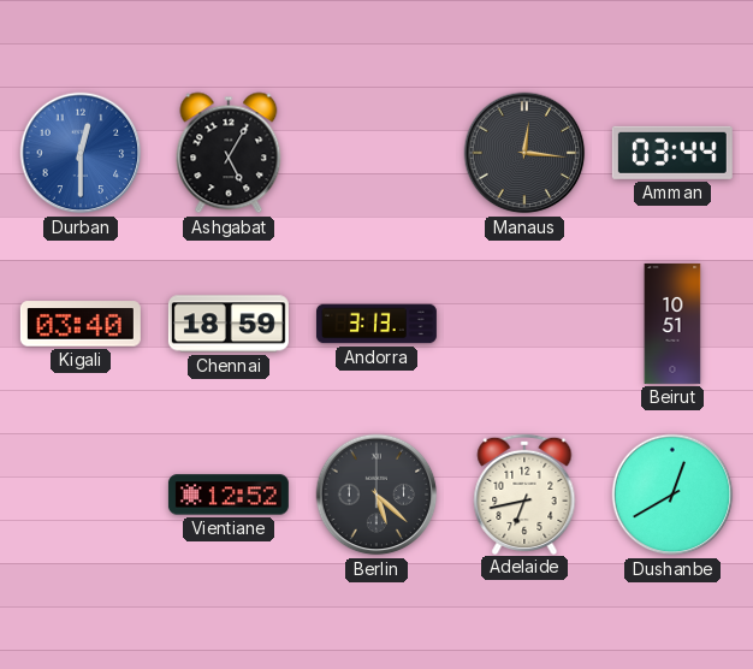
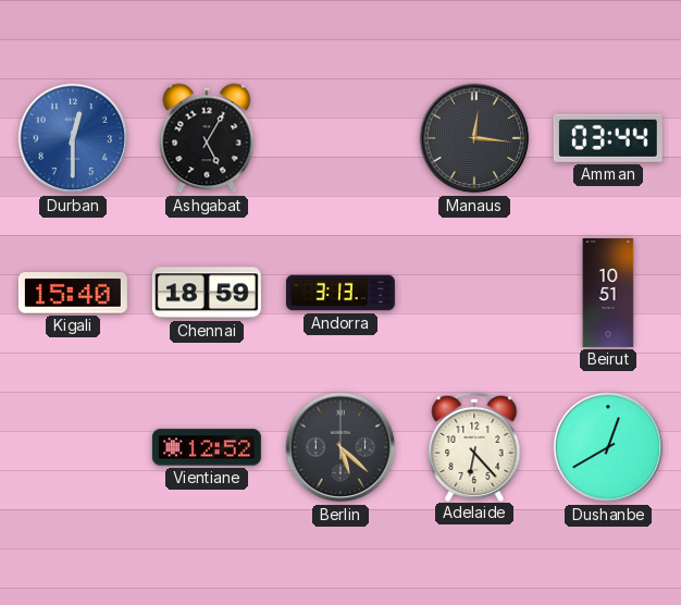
Kigali: 03:40 -> 15:40
Adelaide: 6:43 -> 6:23
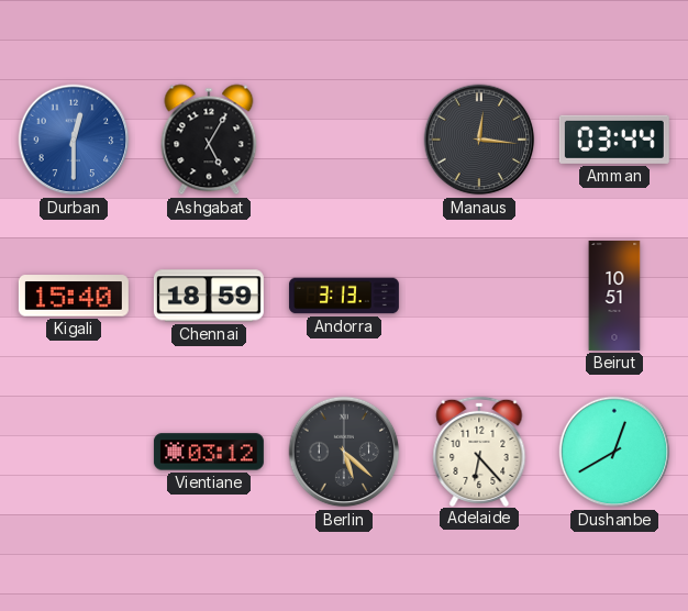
Vientiane: 12:52 -> 03:12
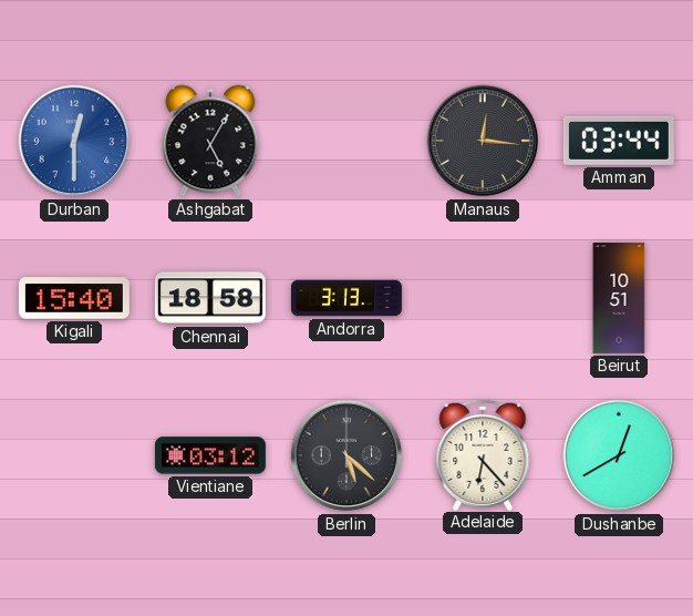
Chennai: 18:59 -> 18:58
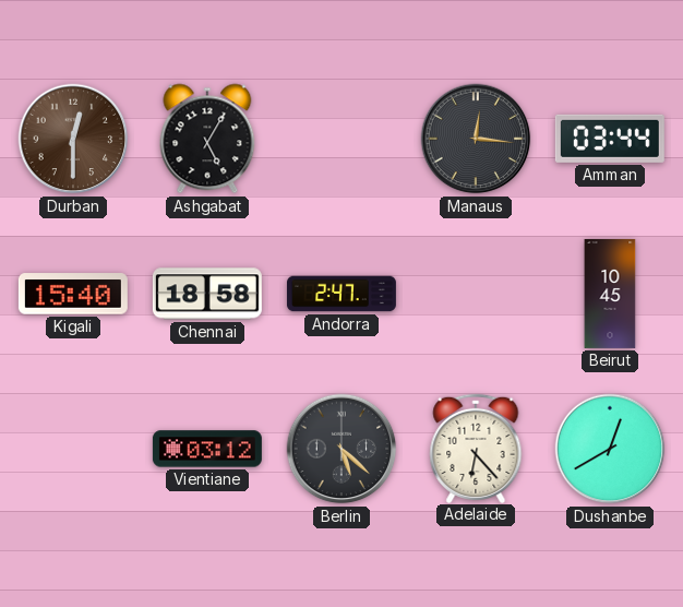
Durban dial: blue -> brown
Andorra: 3:13 -> 2:47
Beirut: 10:51 -> 10:45
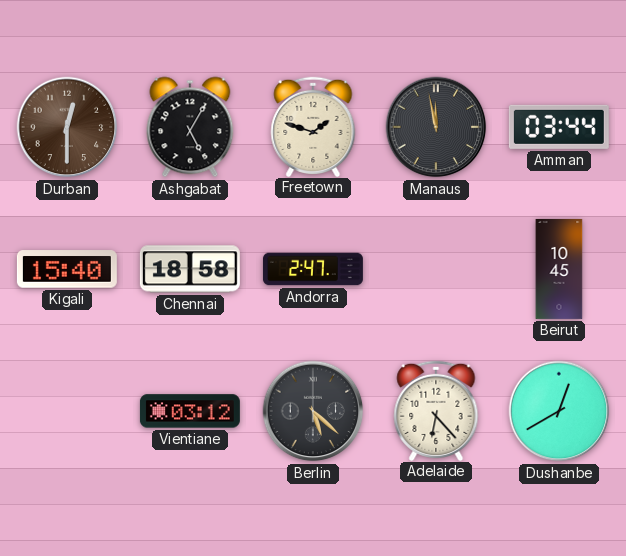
Freetown: none -> 1:48
Manaus: 12:16 -> 11:58
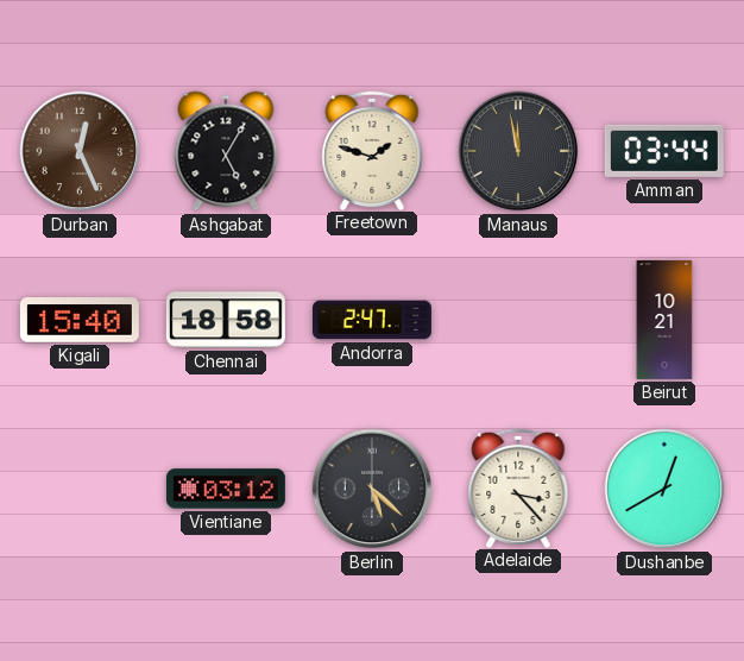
Durban: 12:30 -> 12:26
Beirut: 10:45 -> 10:21
Adelaide: 6:23 -> 3:23
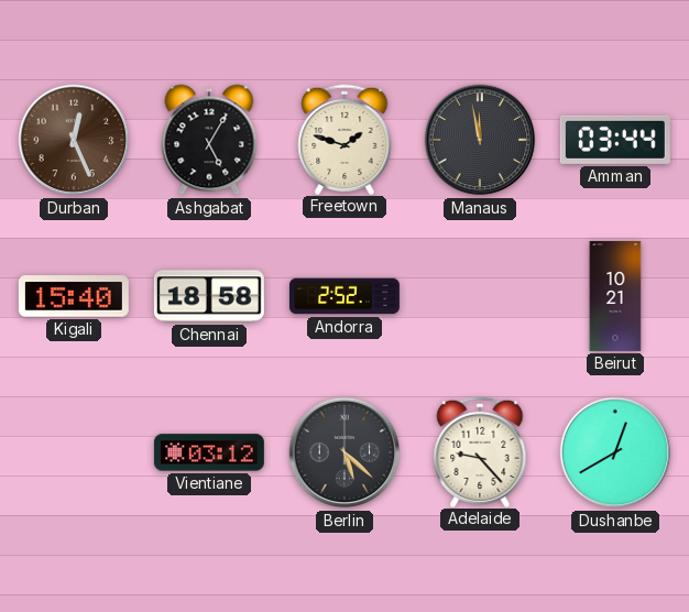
Andorra: 2:47 -> 2:52
Adelaide: 3:23 -> 9:23
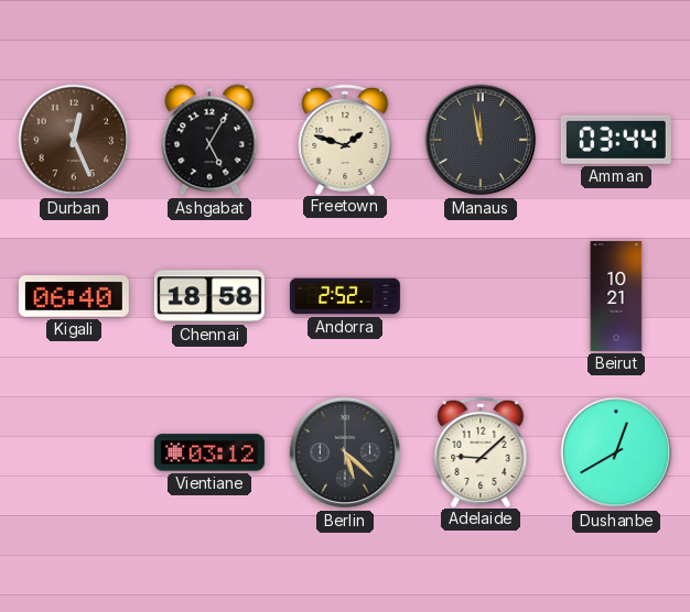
Kigali: 15:40 -> 06:40
Adelaide: 9:23 -> 9:08
